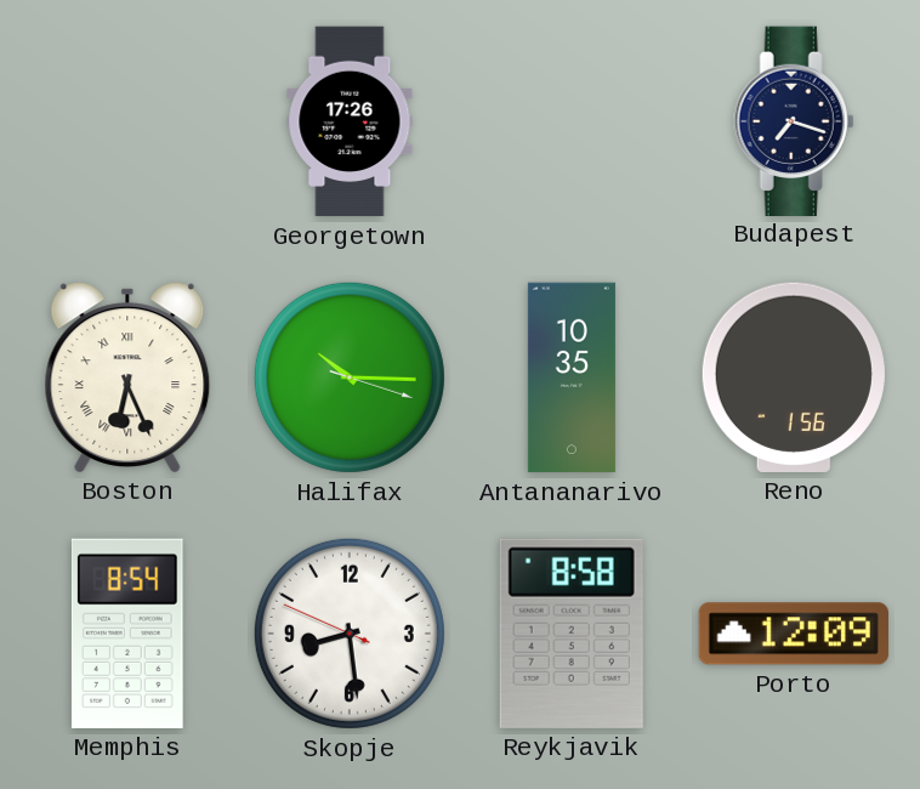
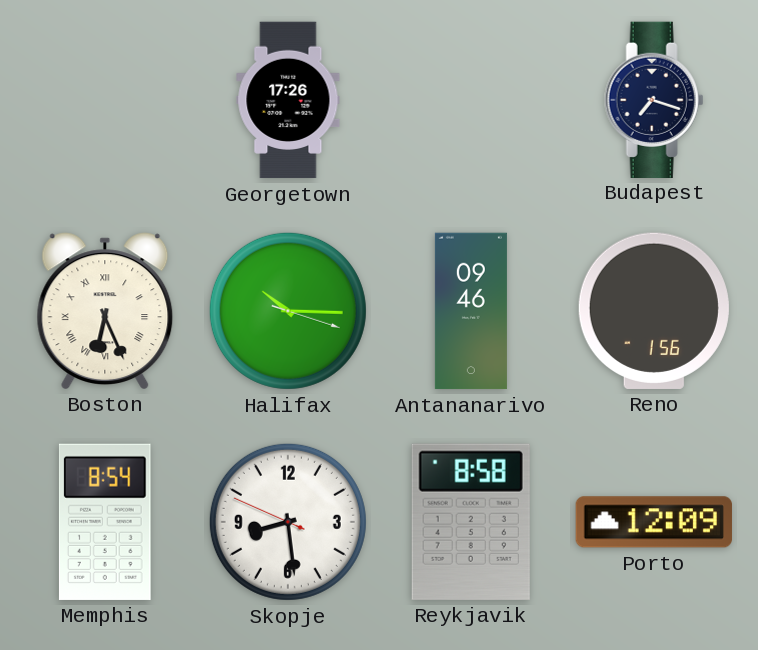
Antananarivo: 10:35 -> 09:46
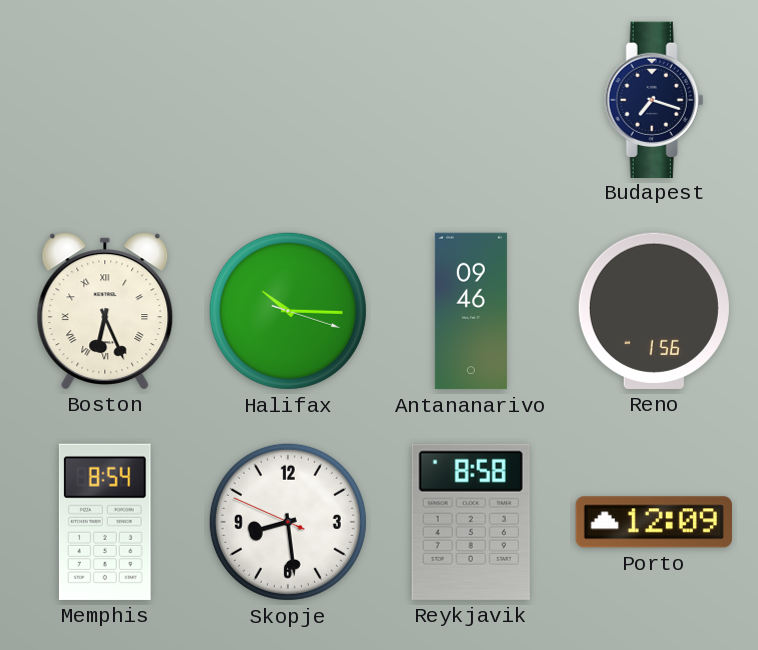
Georgetown: 17:26 -> none
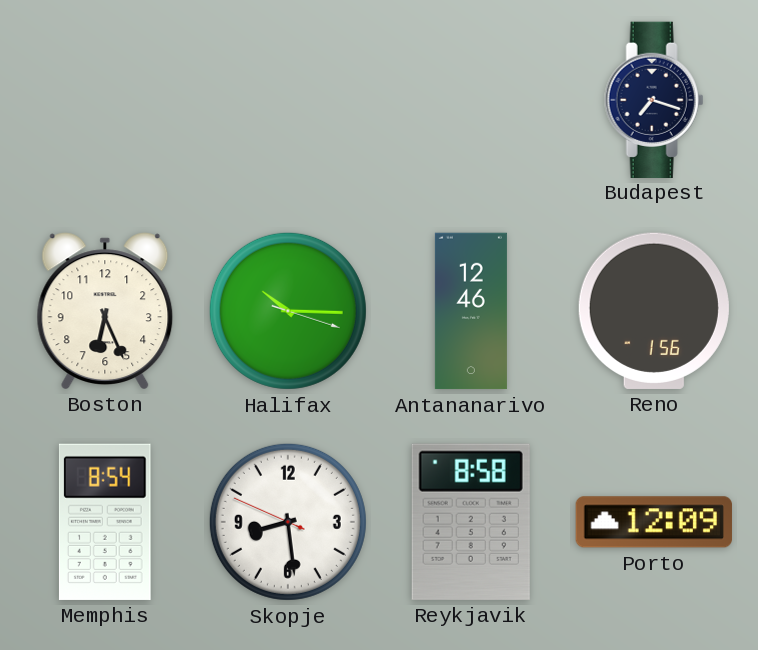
Boston numerals: Roman -> Arabic
Antananarivo: 09:46 -> 12:46
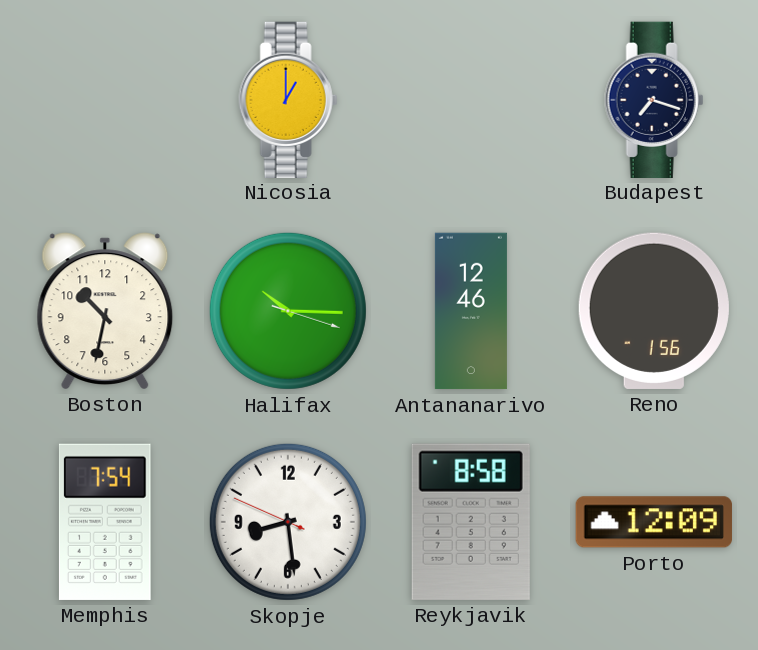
Nicosia: none -> 1:00
Boston: 6:26 -> 10:32
Memphis: 8:54 -> 7:54
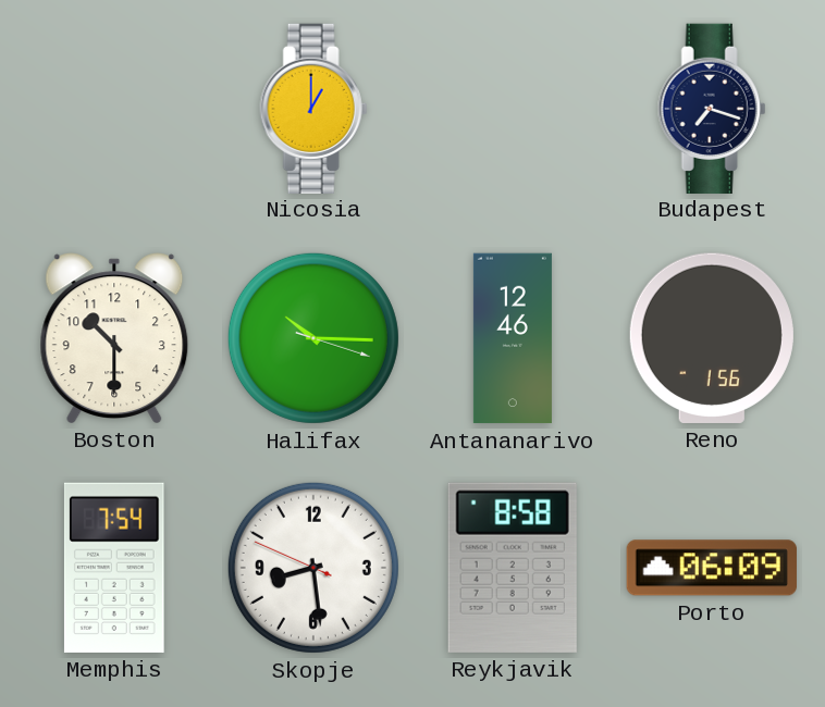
Boston: 10:32 -> 10:30
Porto: 12:09 -> 06:09
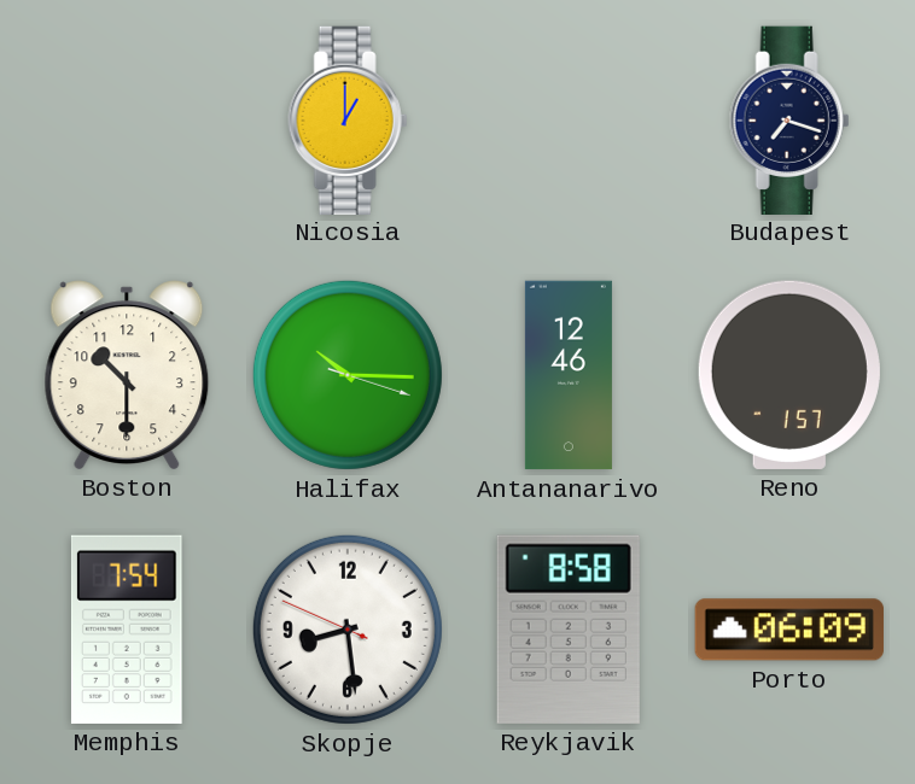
Reno: 1:56 -> 1:57
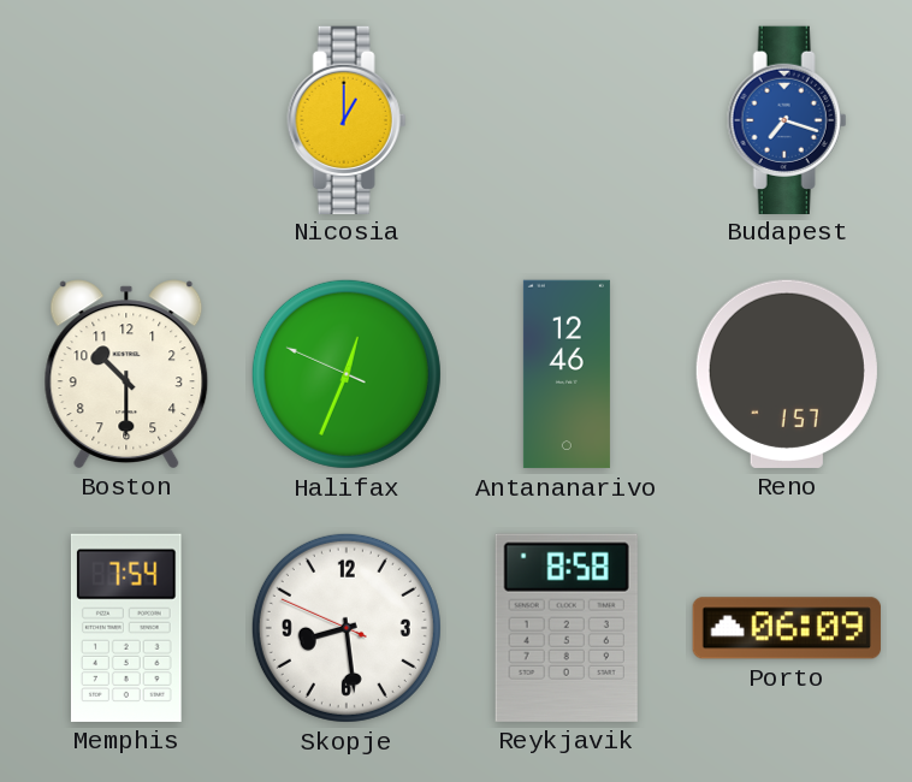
Budapest dial: navy -> blue
Halifax: 10:15 -> 12:33
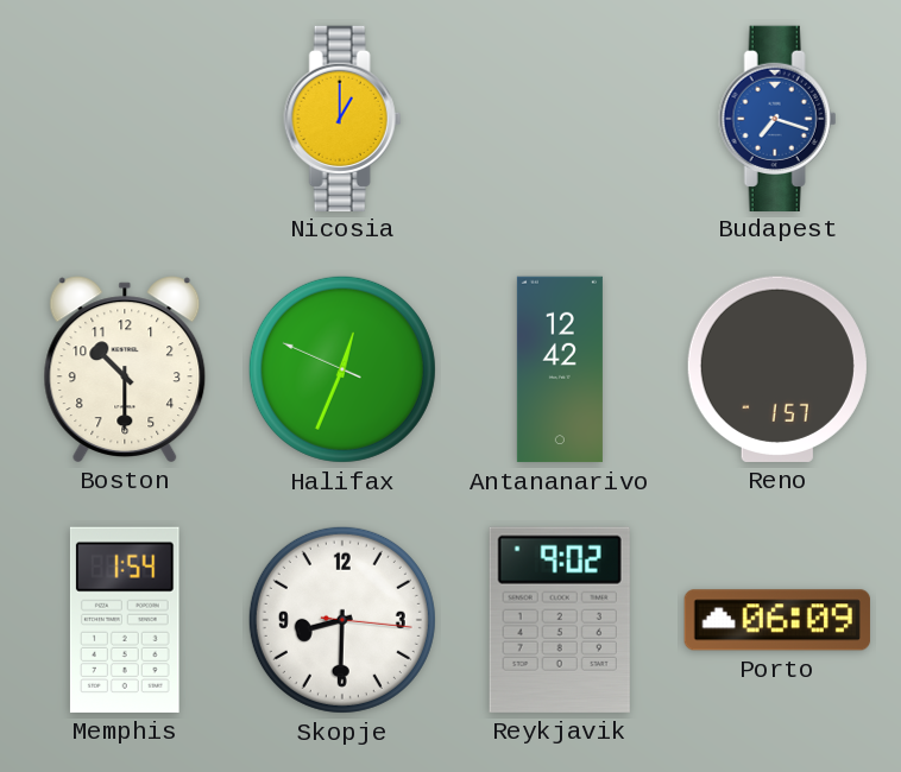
Antananarivo: 12:46 -> 12:42
Memphis: 7:54 -> 1:54
Skopje: 8:28 -> 8:30
Reykjavik: 8:58 -> 9:02
